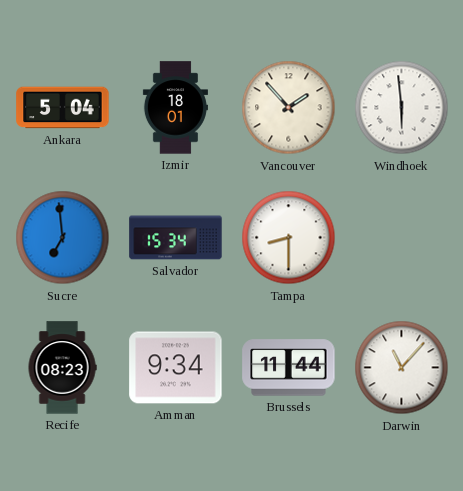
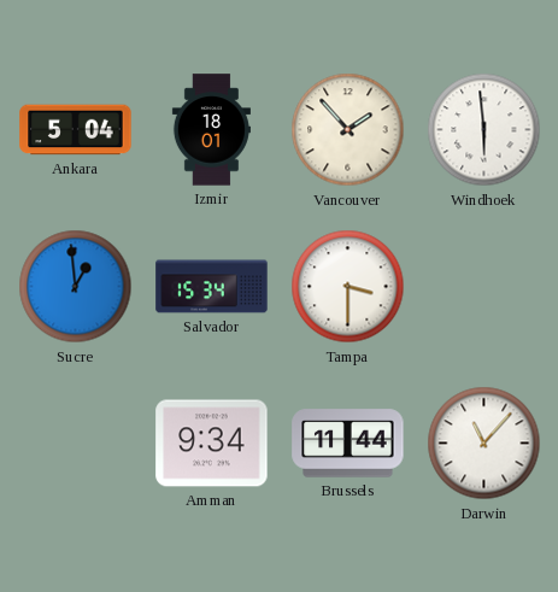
Sucre: 6:59 -> 12:59
Tampa: 8:30 -> 3:30
Recife: 08:23 -> none
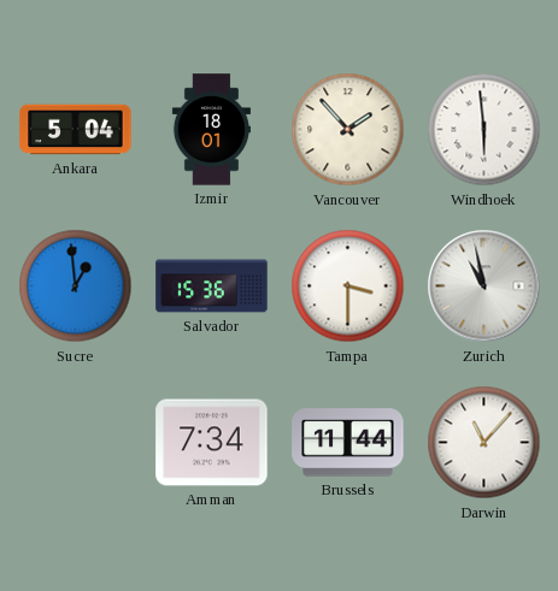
Salvador: 15:34 -> 15:36
Zurich: none -> 10:58
Amman: 9:34 -> 7:34
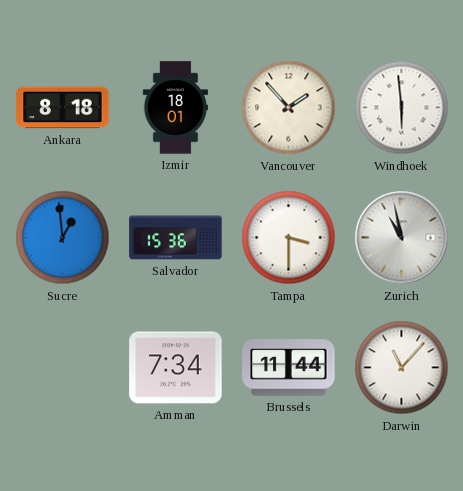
Ankara: 5:04 -> 8:18
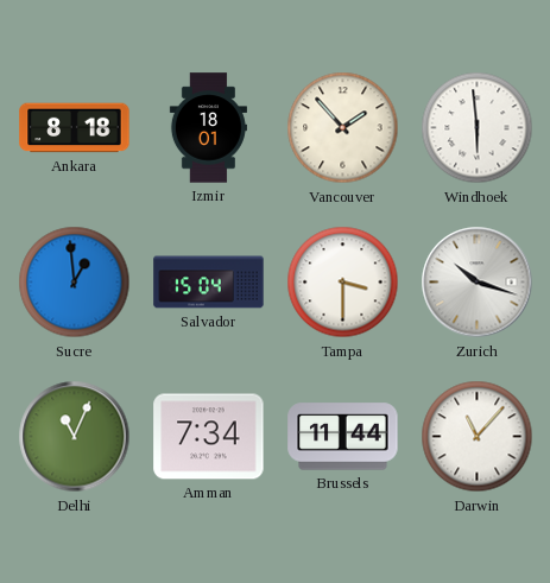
Salvador: 15:36 -> 15:04
Zurich: 10:58 -> 10:18
Delhi: none -> 11:04
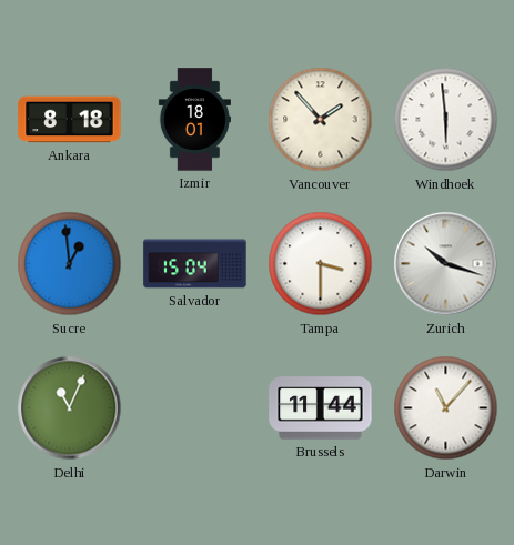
Amman: 7:34 -> none
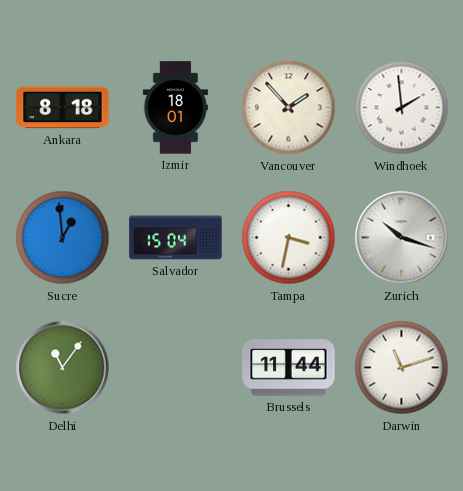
Windhoek: 5:59 -> 1:59
Tampa: 3:30 -> 3:32
Delhi: 11:04 -> 11:06
Darwin: 11:07 -> 11:12
